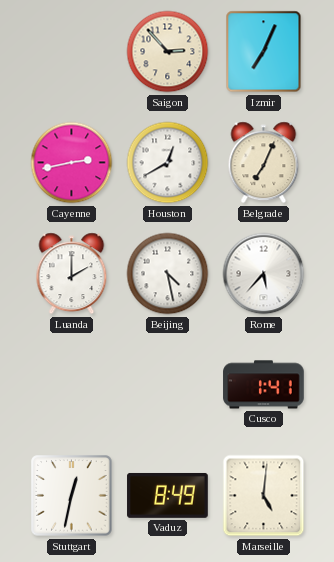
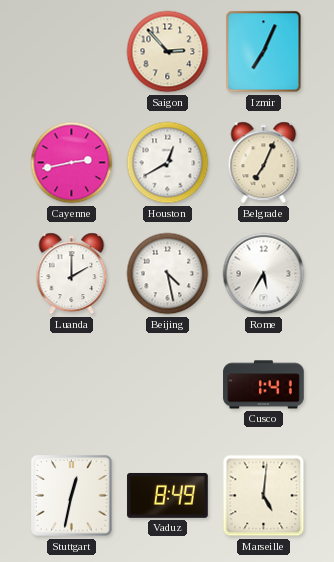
Rome: 5:37 -> 5:35
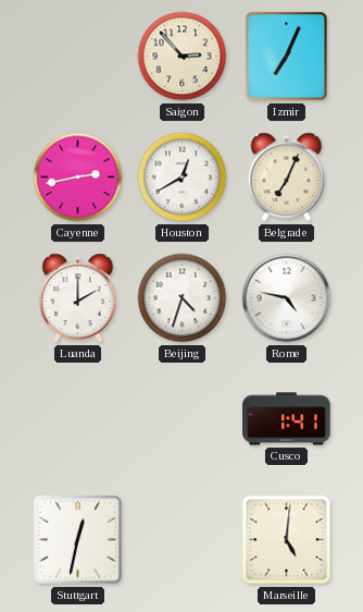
Beijing: 4:28 -> 4:33
Rome: 5:35 -> 4:47
Vaduz: 8:49 -> none
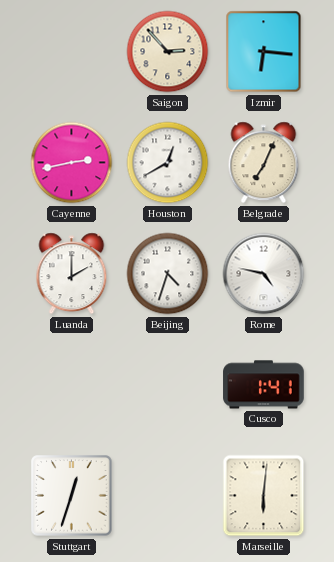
Izmir: 7:04 -> 6:16
Stuttgart: 12:32 -> 12:33
Marseille: 5:01 -> 6:01
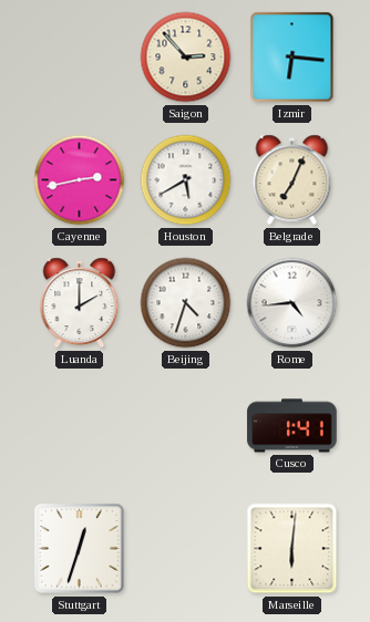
Houston: 12:40 -> 5:40
Rome: 4:47 -> 4:44
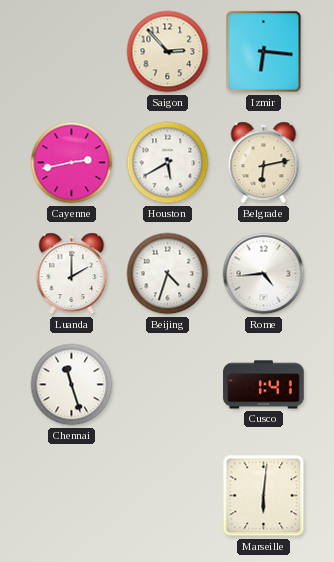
Belgrade: 7:04 -> 6:13
Chennai: none -> 11:27
Stuttgart: 12:33 -> none
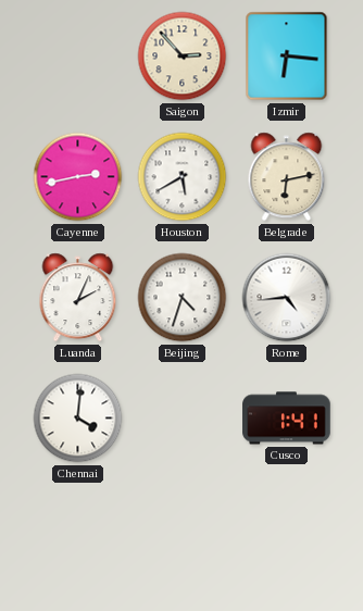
Luanda: 2:00 -> 2:04
Chennai: 11:27 -> 4:01
Marseille: 6:01 -> none
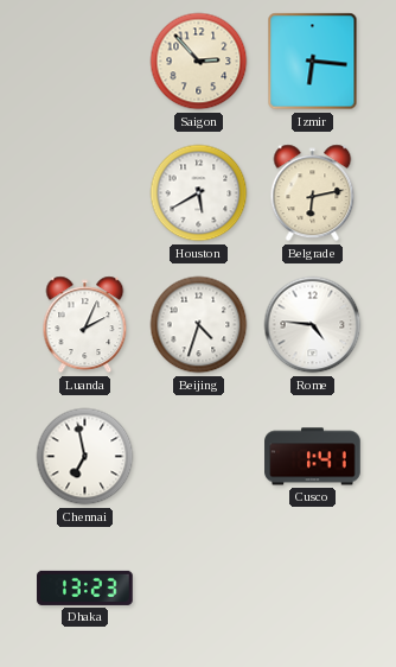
Cayenne: 2:43 -> none
Rome: 4:44 -> 4:46
Chennai: 4:01 -> 6:58
Dhaka: none -> 13:23
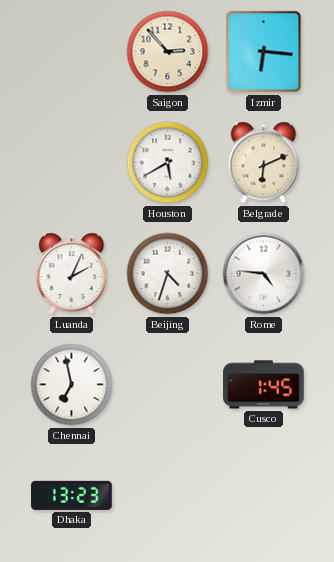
Belgrade: 6:13 -> 6:11
Cusco: 1:41 -> 1:45
